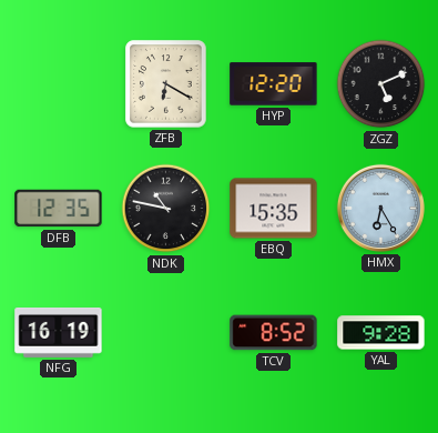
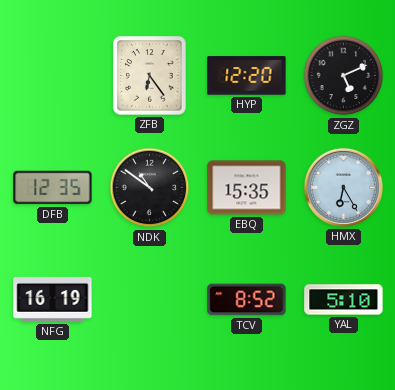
ZFB: 6:20 -> 6:24
NDK: 10:47 -> 10:51
YAL: 9:28 -> 5:10
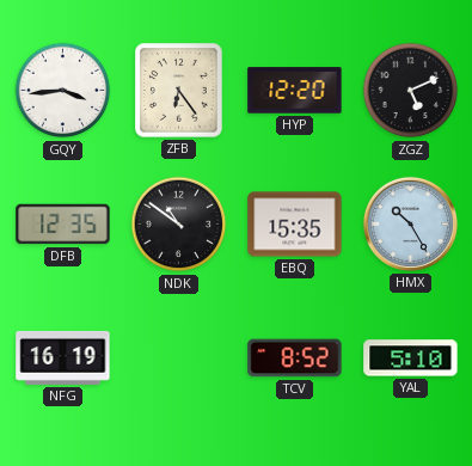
GQY: none -> 3:44
HMX: 6:25 -> 10:25
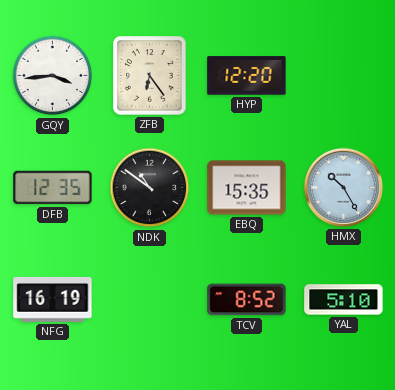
ZGZ: 5:11 -> none
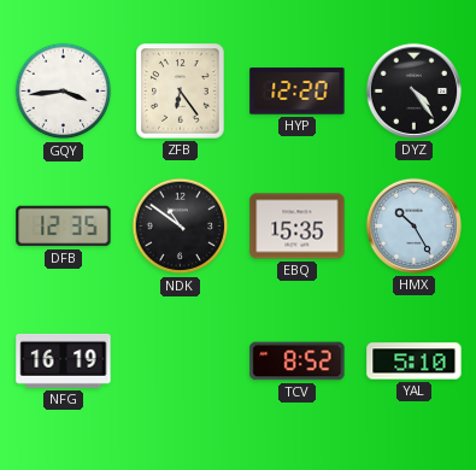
DYZ: none -> 4:24
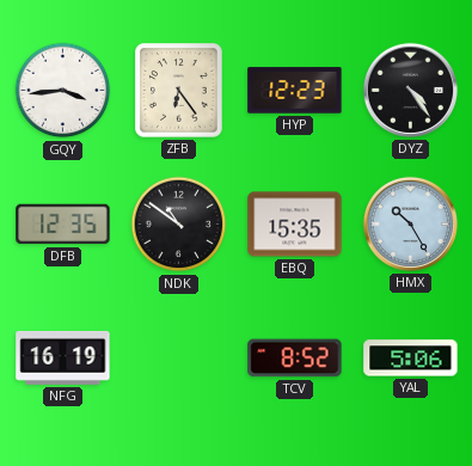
HYP: 12:20 -> 12:23
YAL: 5:10 -> 5:06
